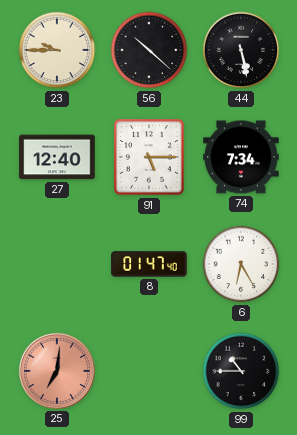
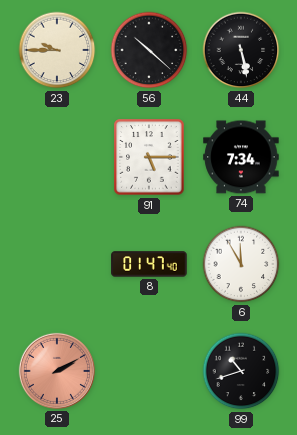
27: 12:40 -> none
6: 6:25 -> 11:55
25: 7:01 -> 2:10
99: 10:45 -> 10:42
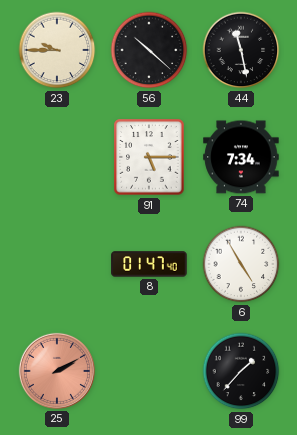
44: 5:28 -> 11:28
6: 11:55 -> 4:55
99: 10:42 -> 1:37
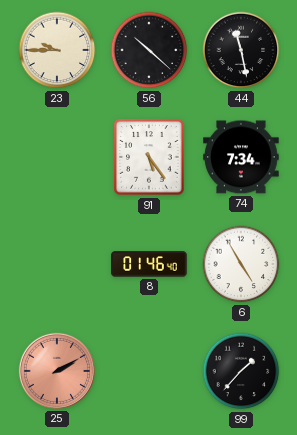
91: 5:15 -> 5:24
8: 01:47 -> 01:46
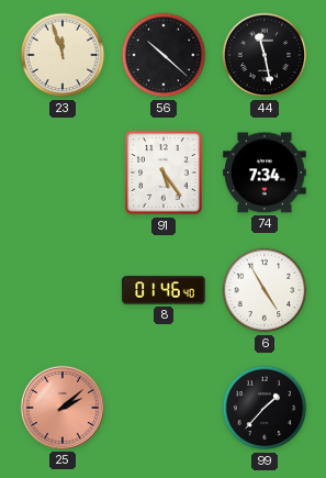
23: 9:45 -> 11:57
25: 2:10 -> 2:08
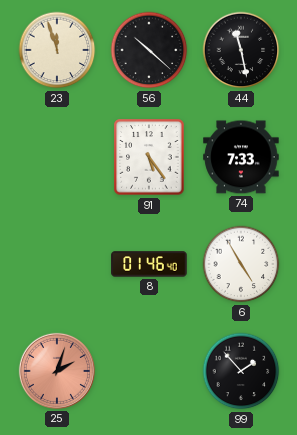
74: 7:34 -> 7:33
25: 2:08 -> 2:03
99: 1:37 -> 1:53
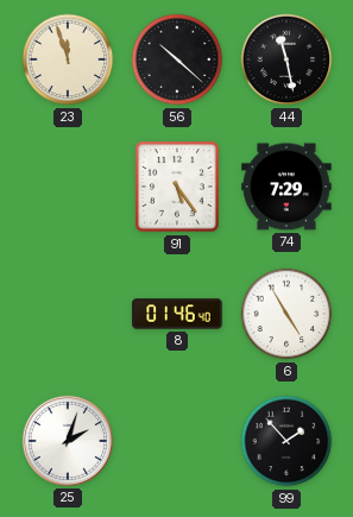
74: 7:33 -> 7:29
25 dial: salmon -> white
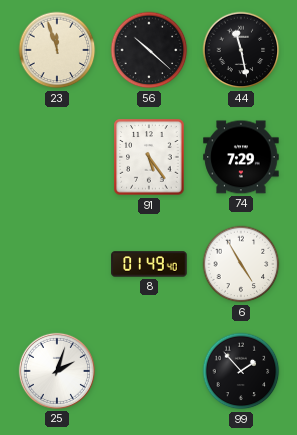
8: 01:46 -> 01:49
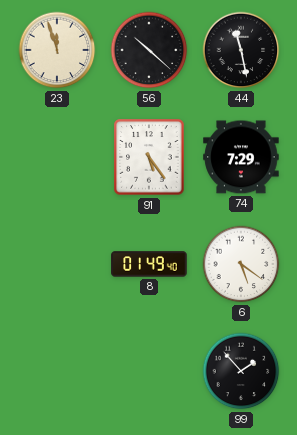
6: 4:55 -> 5:21
25: 2:03 -> none
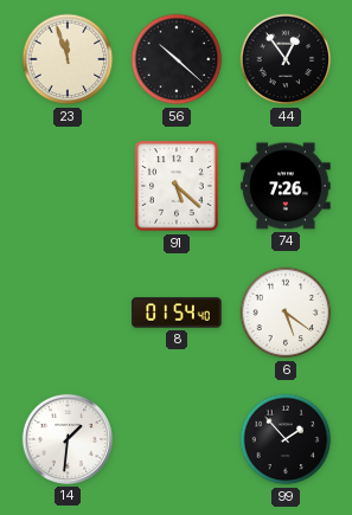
44: 11:28 -> 12:54
91: 5:24 -> 5:22
74: 7:29 -> 7:26
8: 01:49 -> 01:54
14: none -> 1:31
